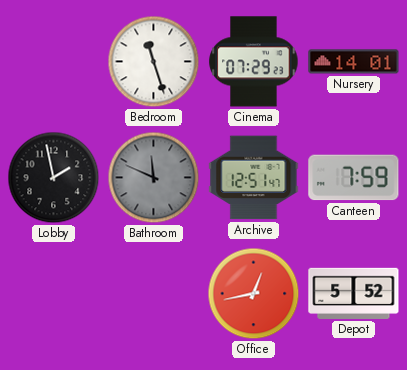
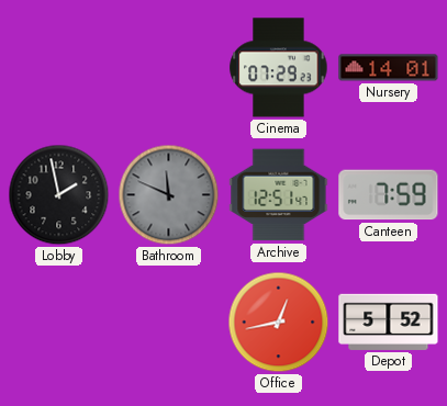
Bedroom: 11:27 -> none
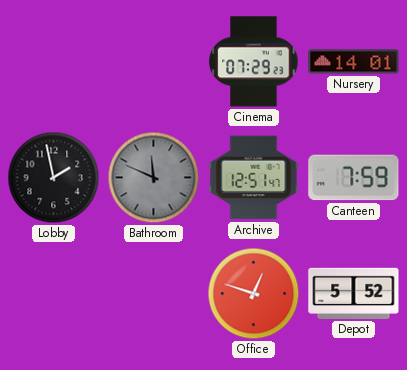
Office: 12:43 -> 12:48
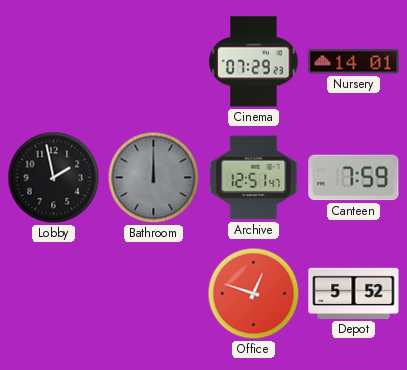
Bathroom: 11:49 -> 12:00
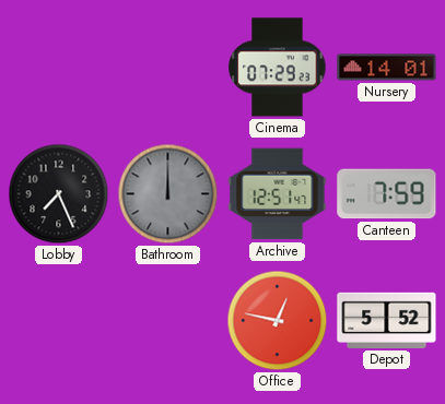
Lobby: 1:58 -> 7:26
Office: 12:48 -> 12:47
